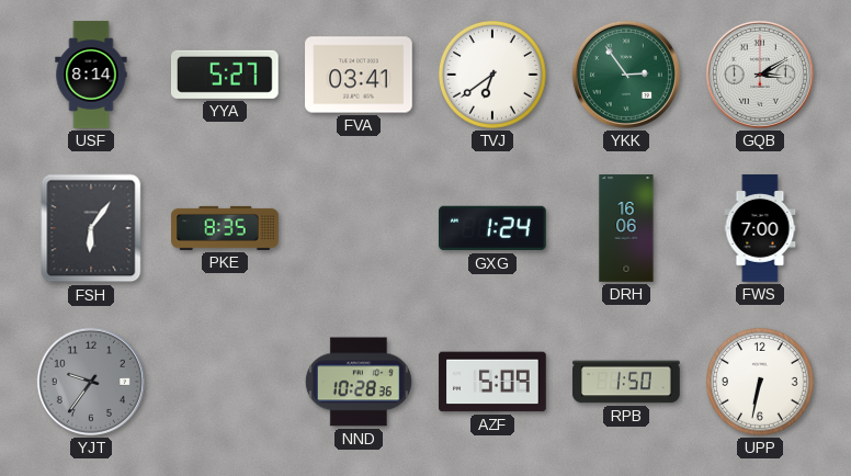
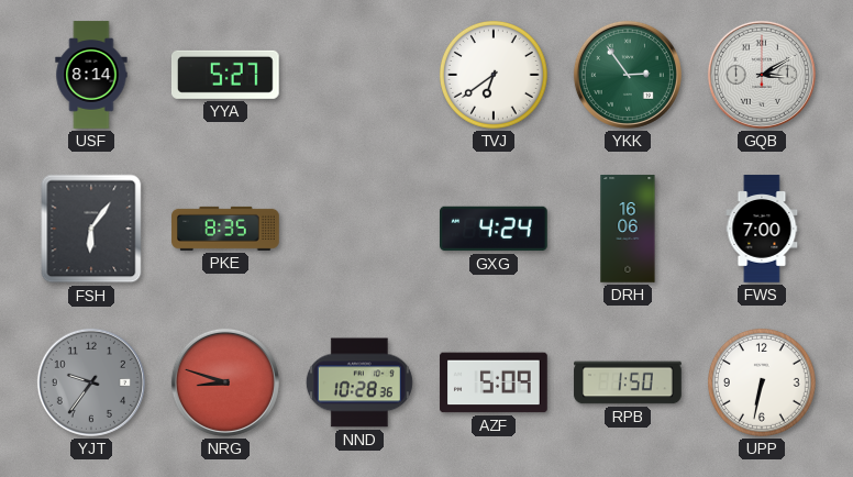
FVA: 03:41 -> none
GXG: 1:24 -> 4:24
NRG: none -> 8:48
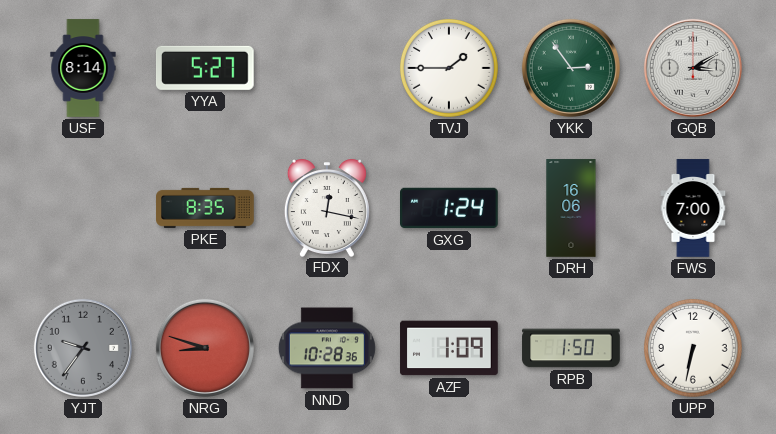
TVJ: 6:39 -> 1:45
FSH: 6:06 -> none
FDX: none -> 12:17
GXG: 4:24 -> 1:24
AZF: 5:09 -> 1:09
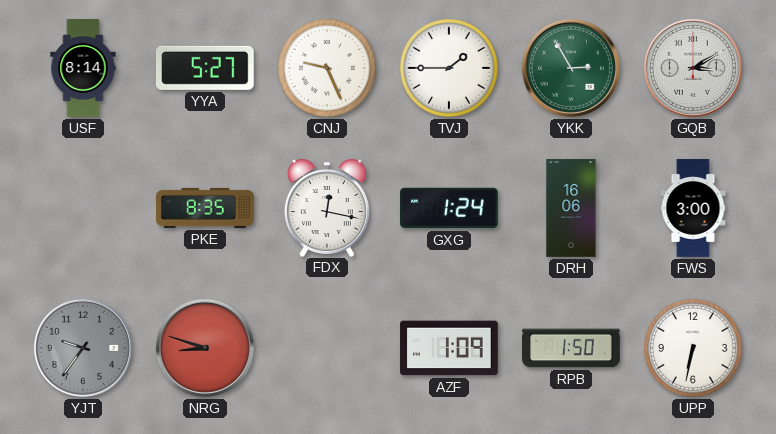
CNJ: none -> 9:26
YKK: 2:54 -> 2:55
FWS: 7:00 -> 3:00
NND: 10:28 -> none
